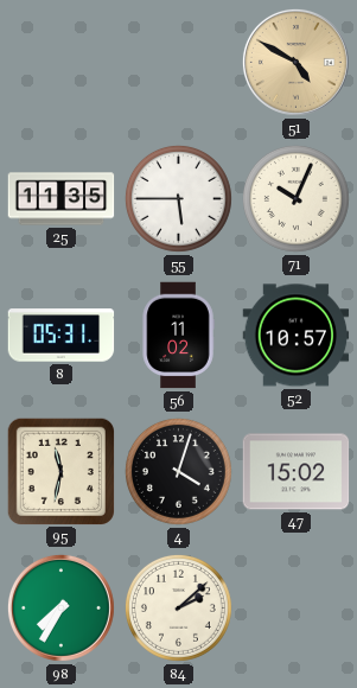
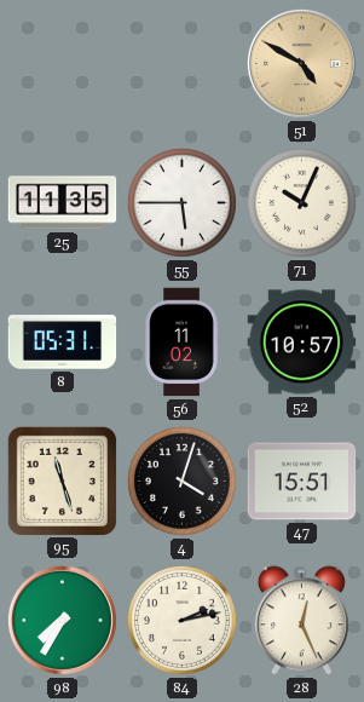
95: 11:32 -> 11:27
47: 15:02 -> 15:51
84: 2:08 -> 2:13
28: none -> 12:26
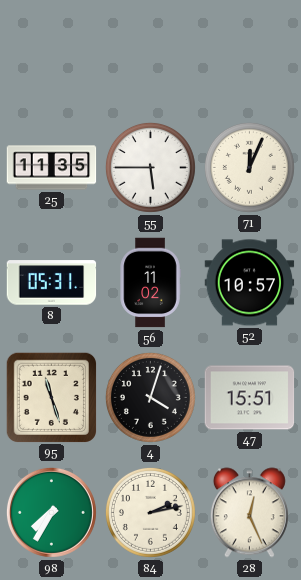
51: 4:50 -> none
71: 10:04 -> 12:04
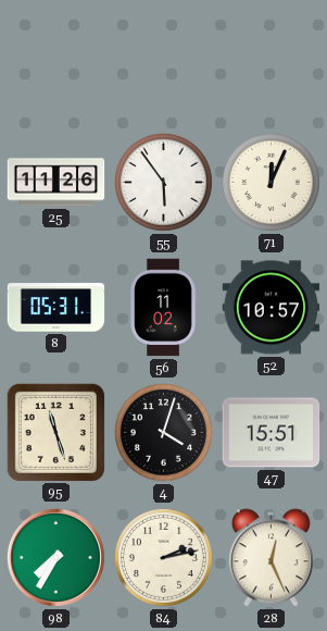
25: 11:35 -> 11:26
55: 5:45 -> 5:54
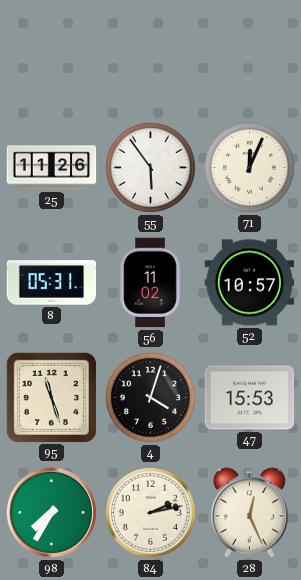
47: 15:51 -> 15:53
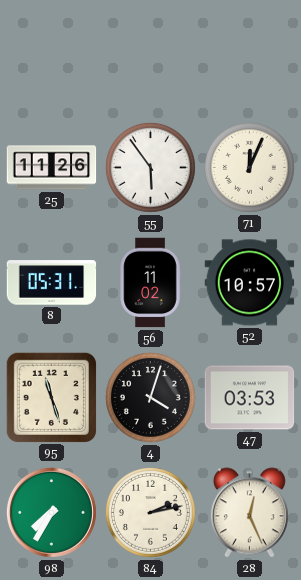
47: 15:53 -> 03:53
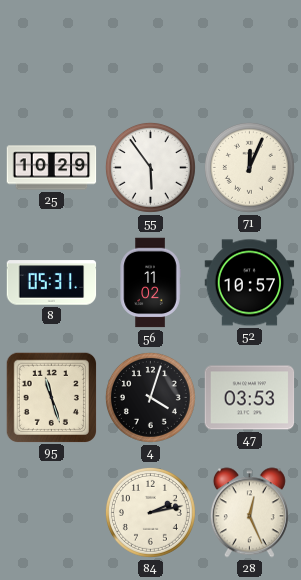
25: 11:26 -> 10:29
98: 7:35 -> none
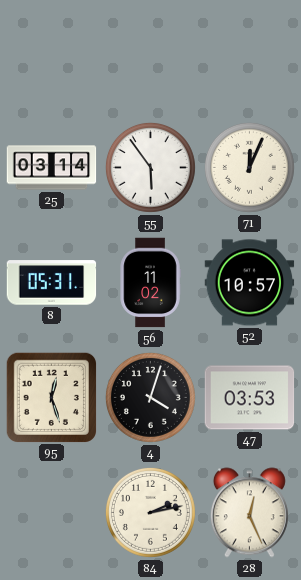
25: 10:29 -> 03:14
95: 11:27 -> 12:27
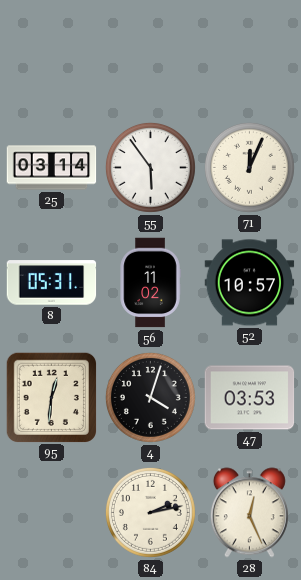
95: 12:27 -> 12:31
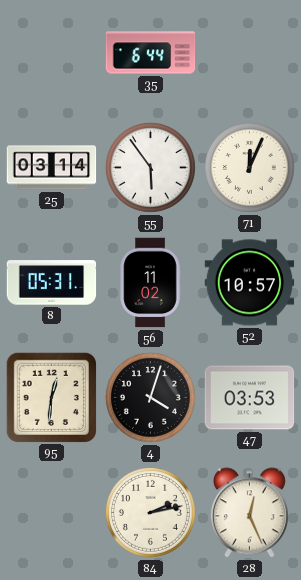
35: none -> 6:44
